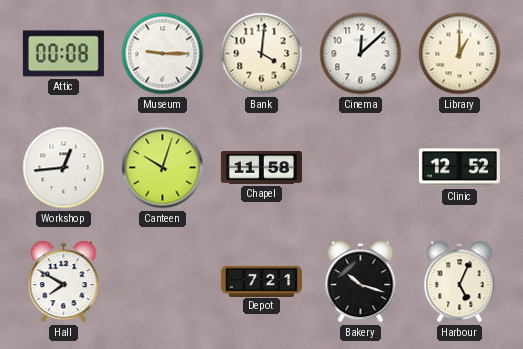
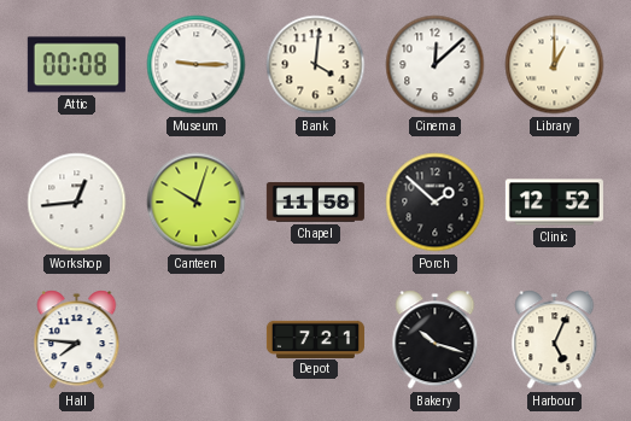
Porch: none -> 1:52
Hall: 7:50 -> 7:46
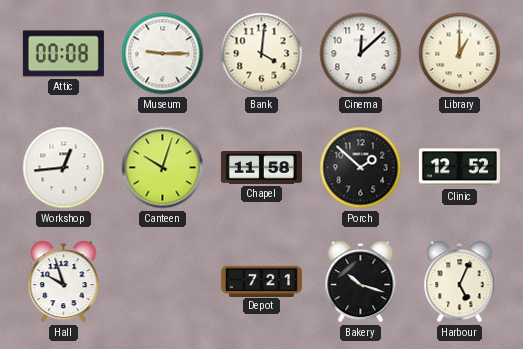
Hall: 7:46 -> 9:57
